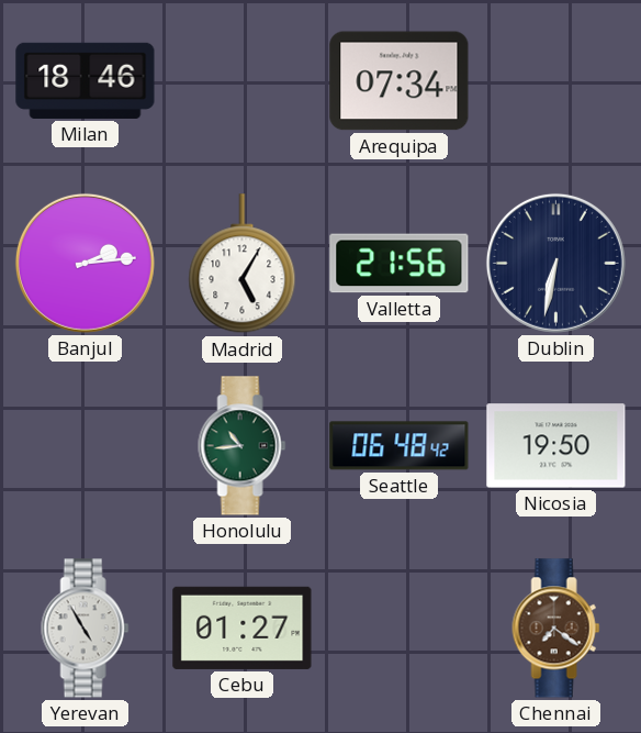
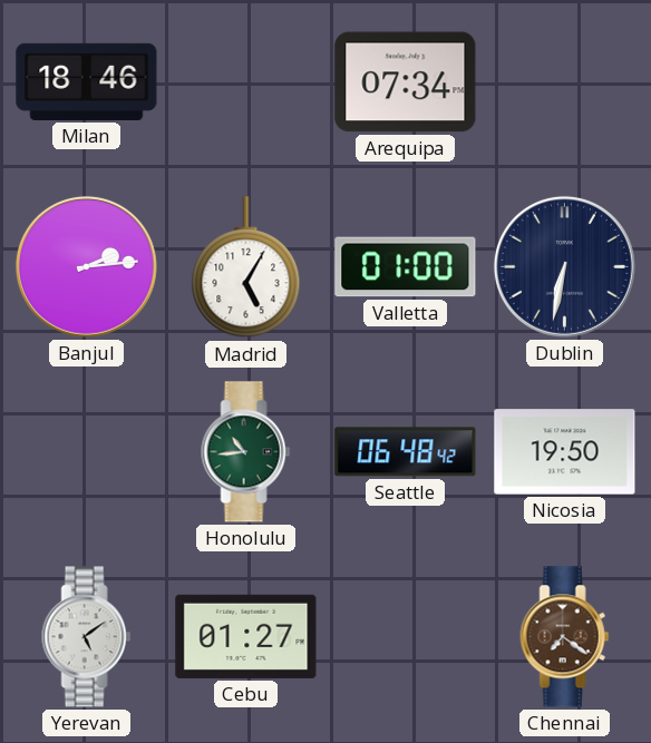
Valletta: 21:56 -> 01:00
Yerevan: 4:55 -> 5:09
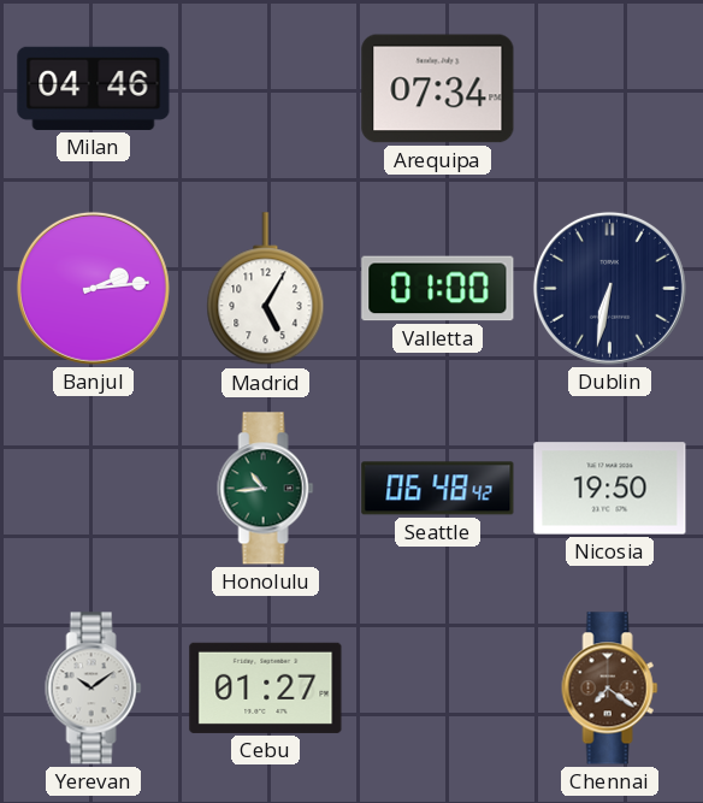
Milan: 18:46 -> 04:46
Yerevan: 5:09 -> 10:09
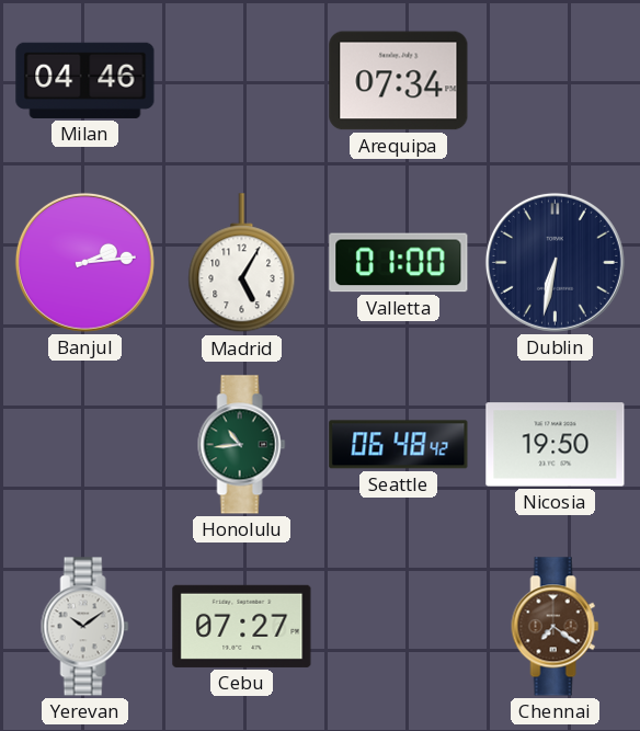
Cebu: 01:27 -> 07:27
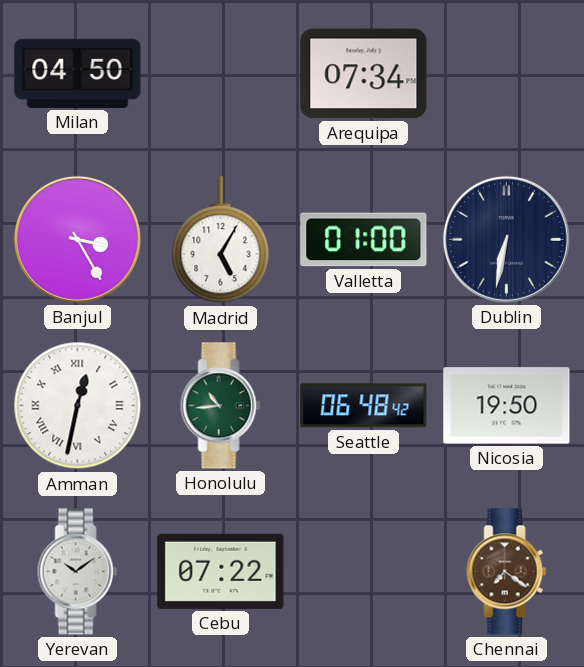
Milan: 04:46 -> 04:50
Banjul: 2:14 -> 3:25
Amman: none -> 12:32
Cebu: 07:27 -> 07:22
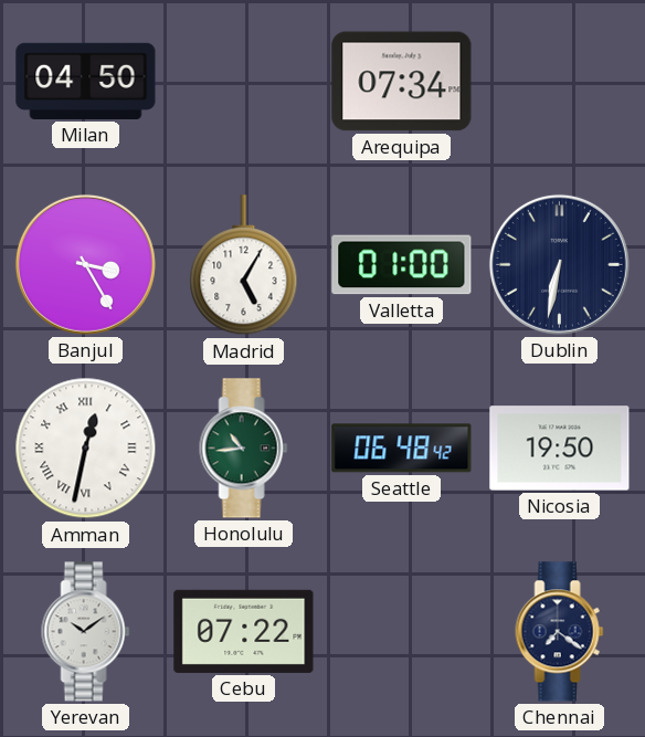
Chennai dial: brown -> navy
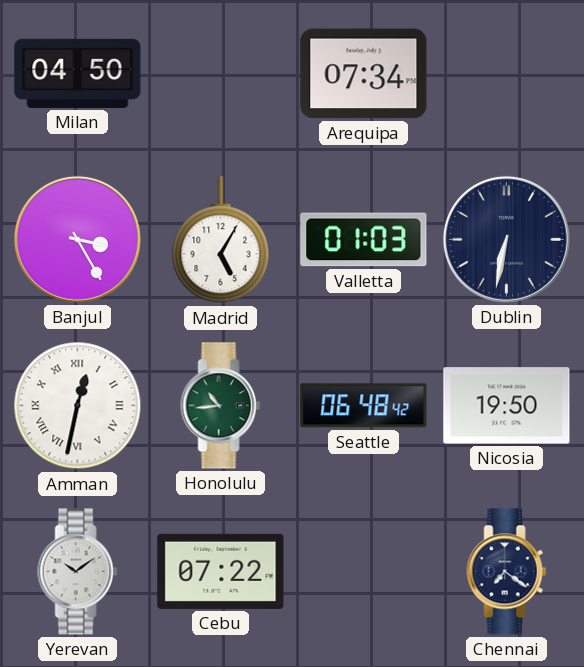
Valletta: 01:00 -> 01:03
